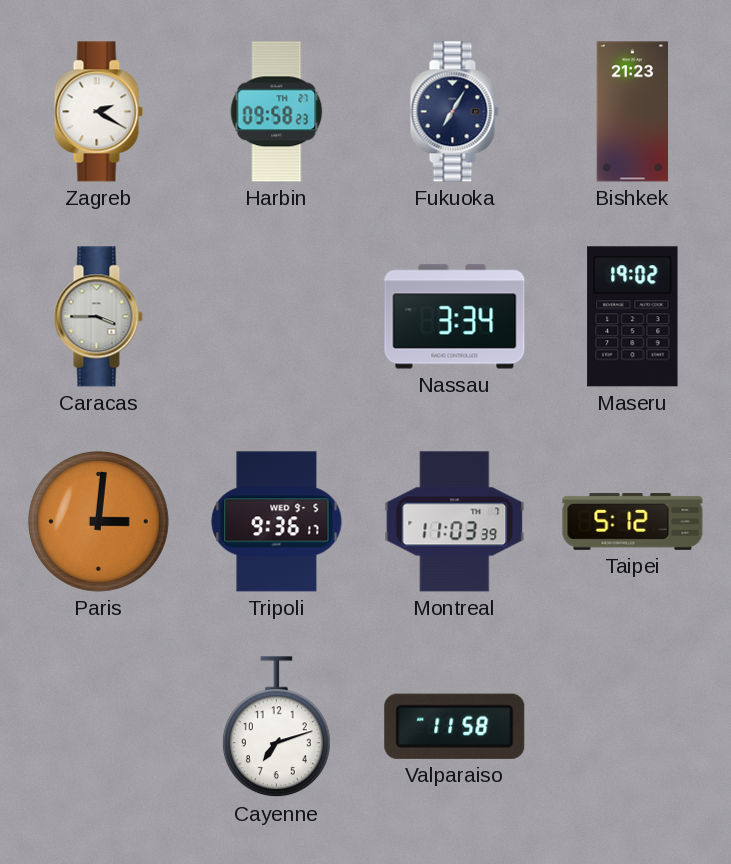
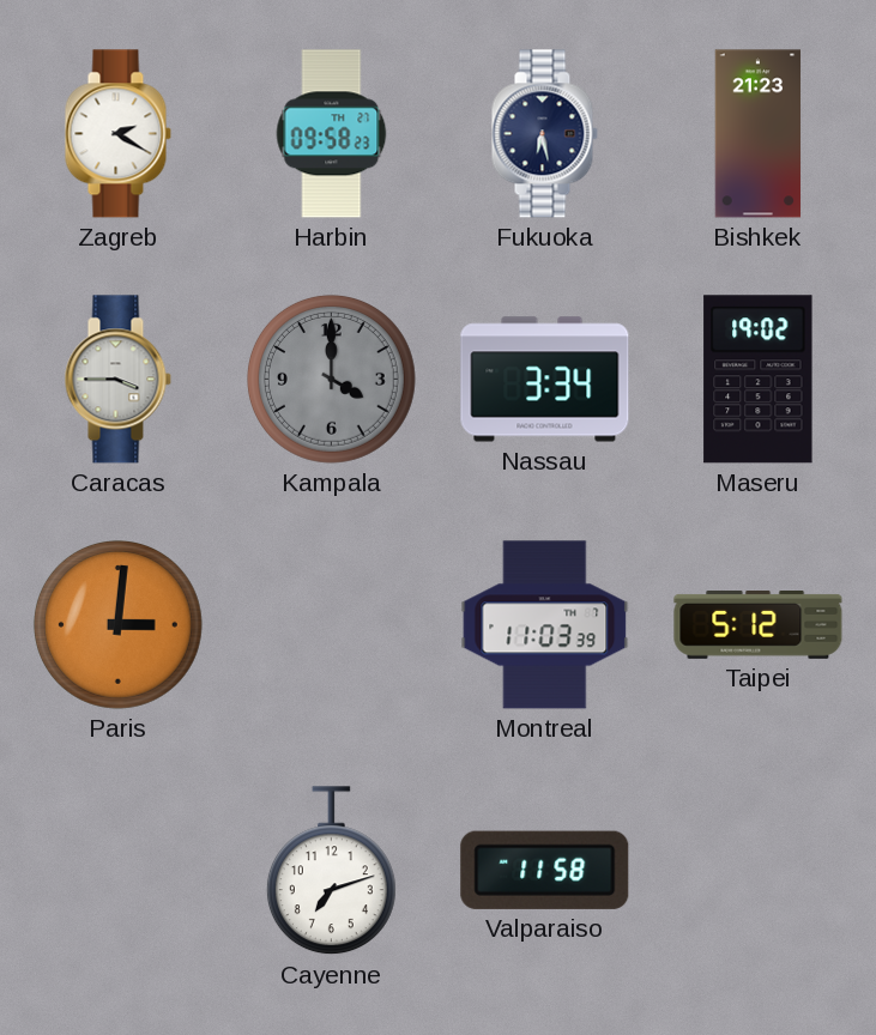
Fukuoka: 7:05 -> 6:28
Kampala: none -> 4:00
Tripoli: 9:36 -> none
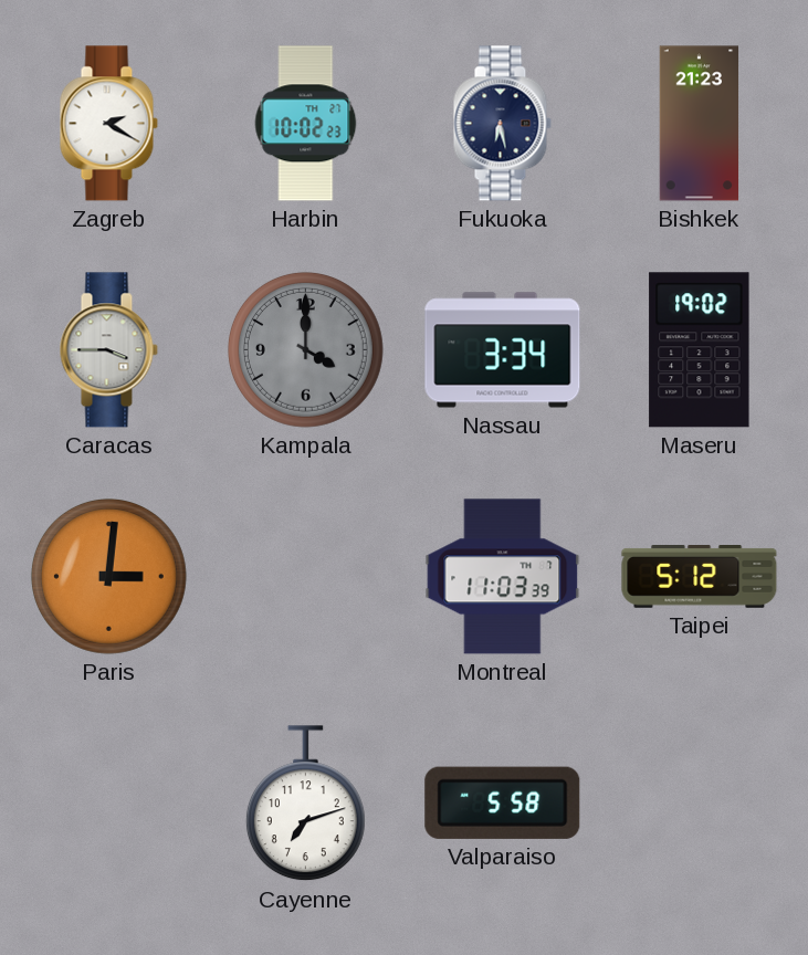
Harbin: 09:58 -> 10:02
Valparaiso: 11:58 -> 5:58
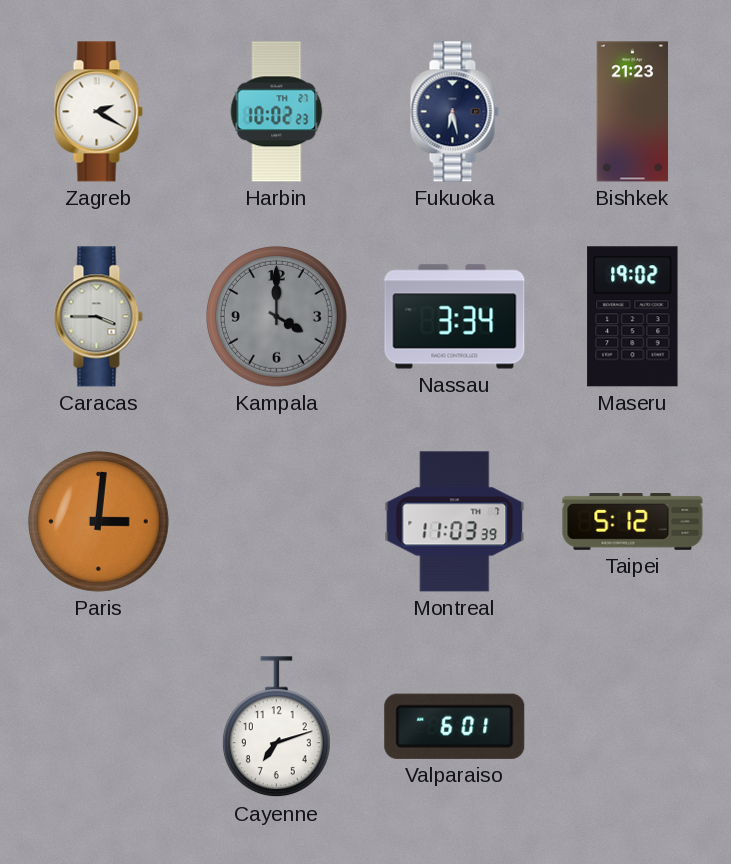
Valparaiso: 5:58 -> 6:01
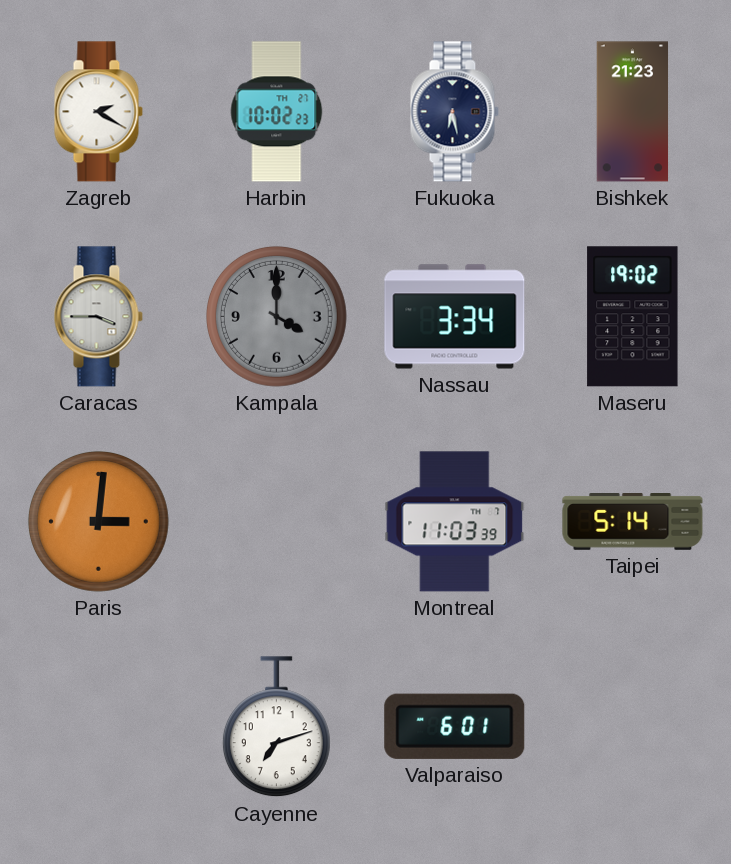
Taipei: 5:12 -> 5:14
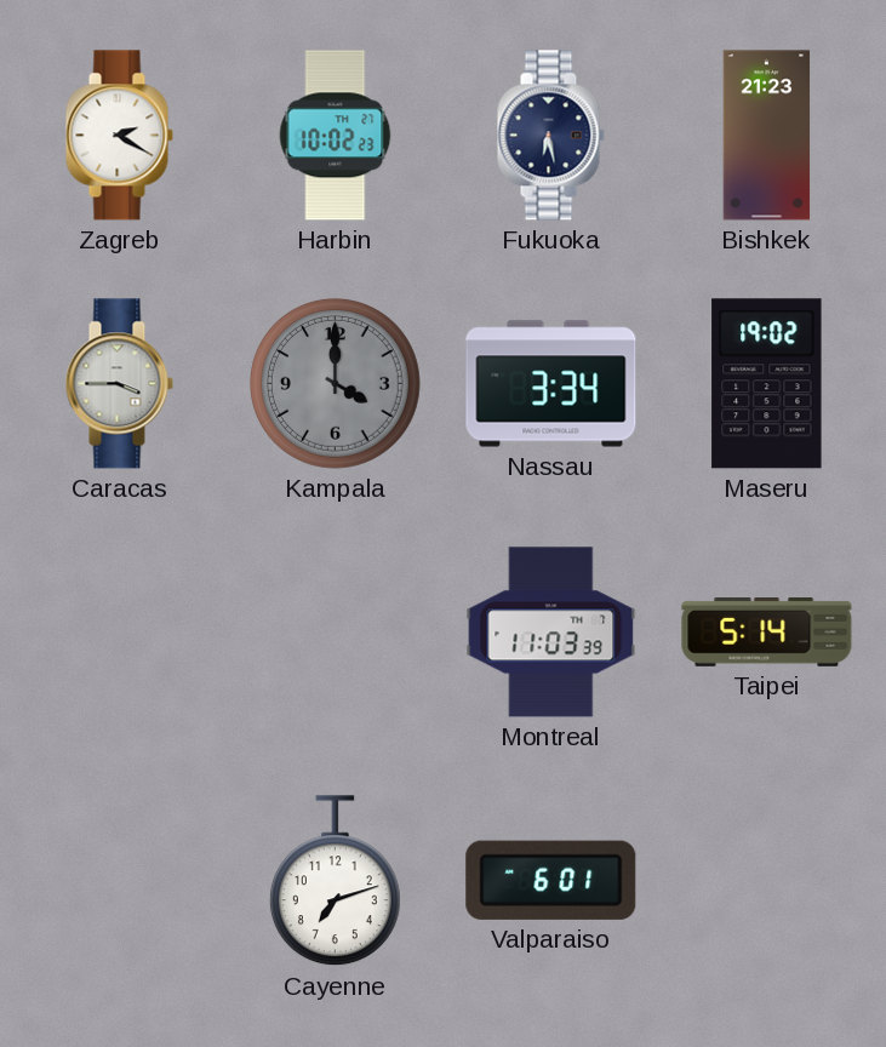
Paris: 3:01 -> none
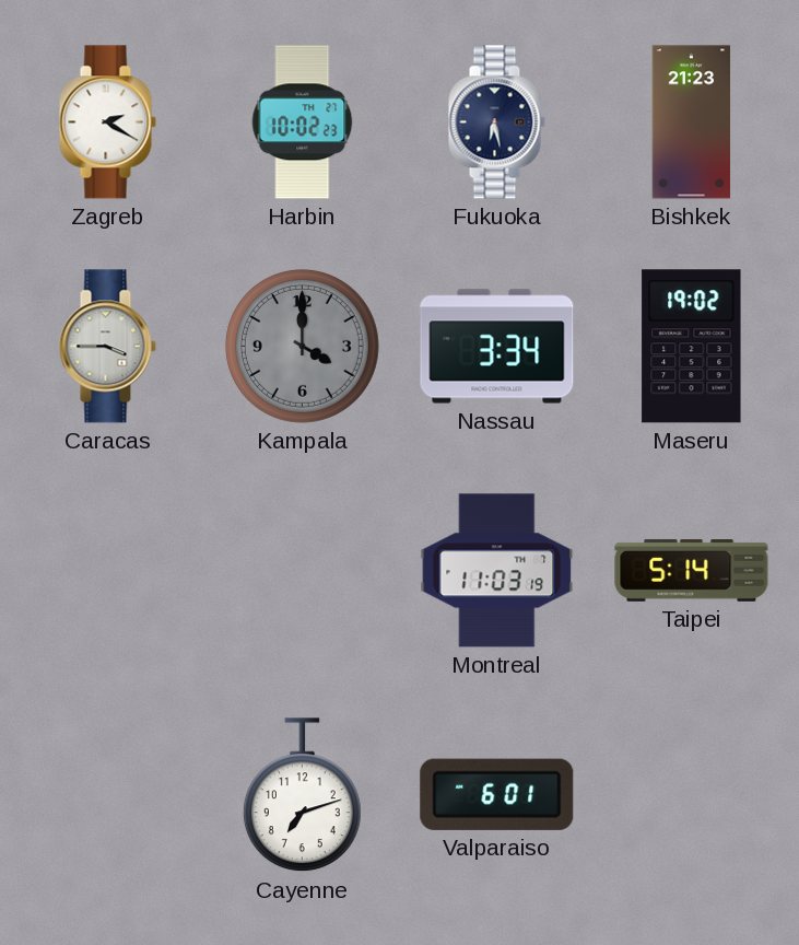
Montreal: 11:03:39 -> 11:03:19
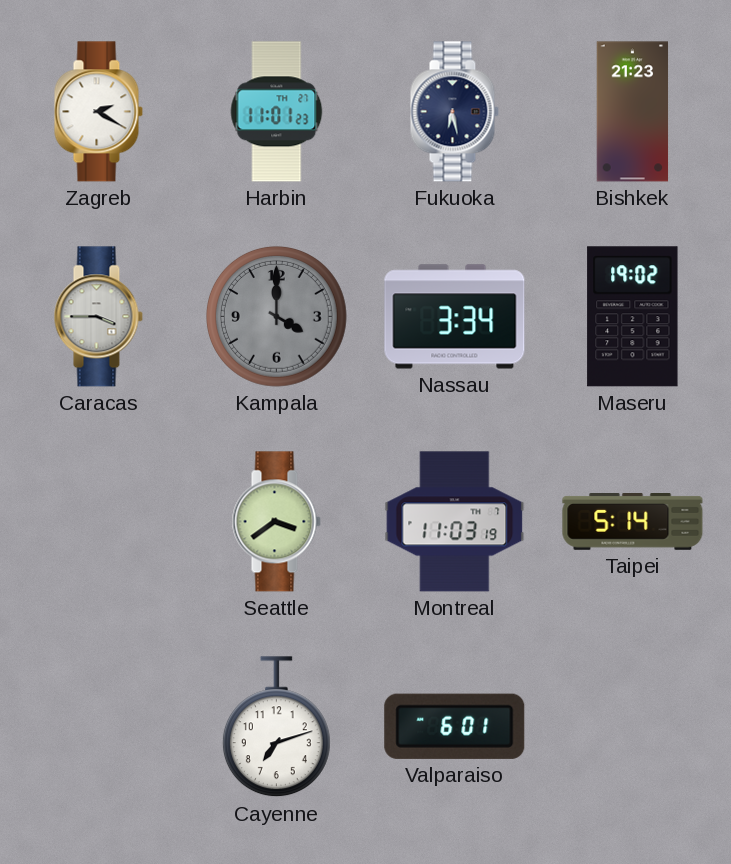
Harbin: 10:02 -> 11:01
Seattle: none -> 3:39
